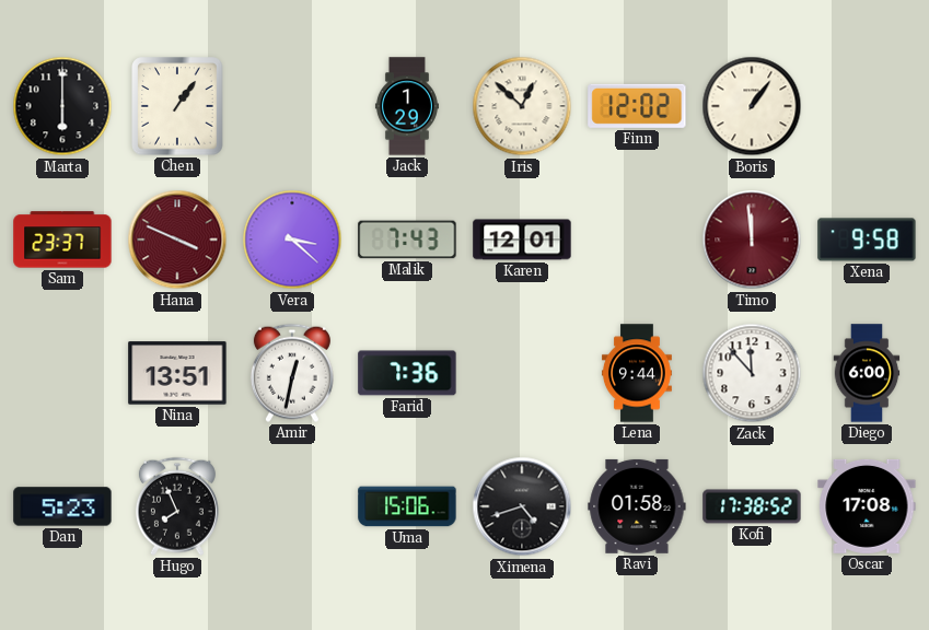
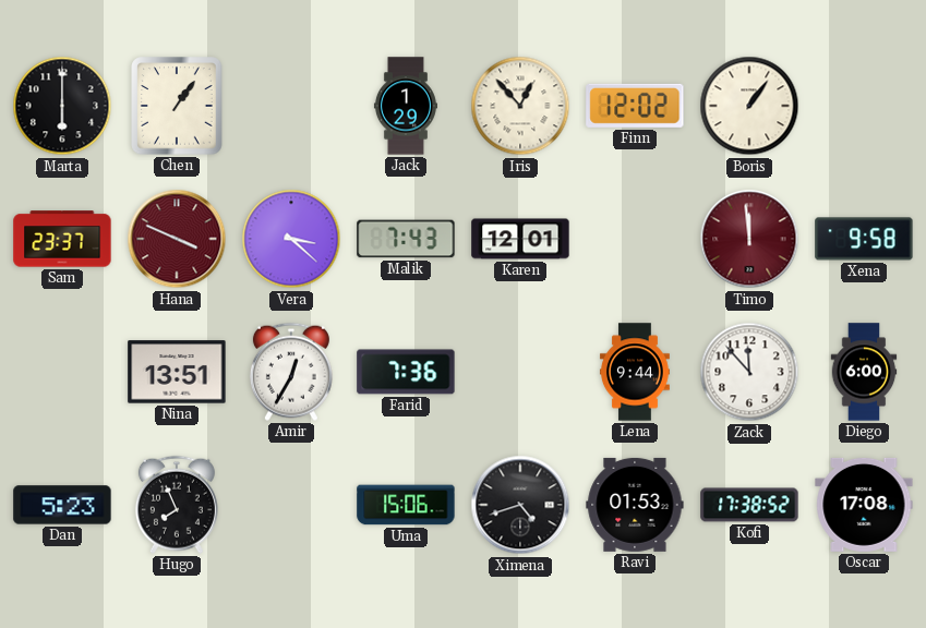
Iris: 12:52 -> 12:53
Amir: 12:32 -> 12:35
Ravi: 01:58 -> 01:53
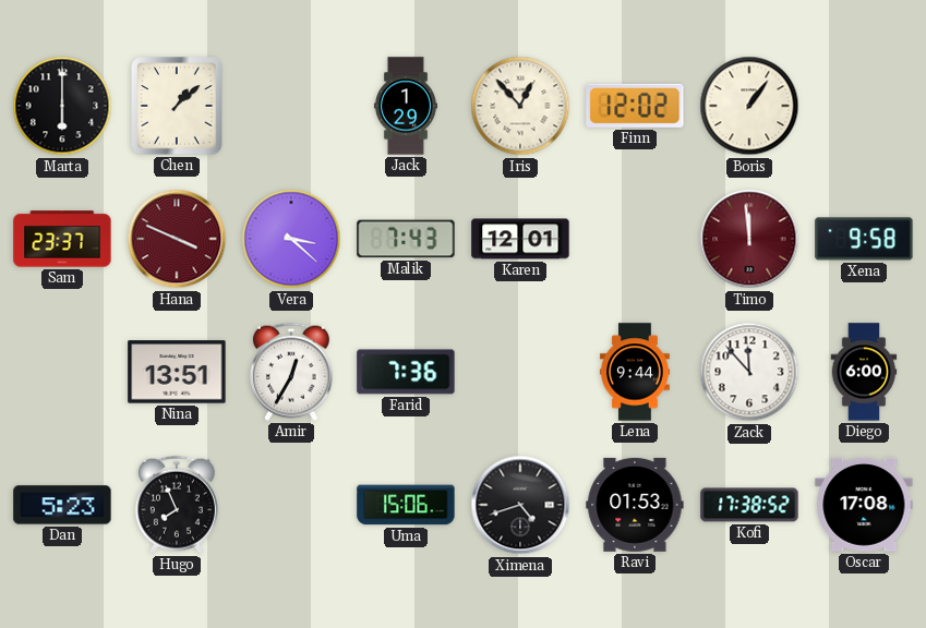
Chen: 1:06 -> 1:08
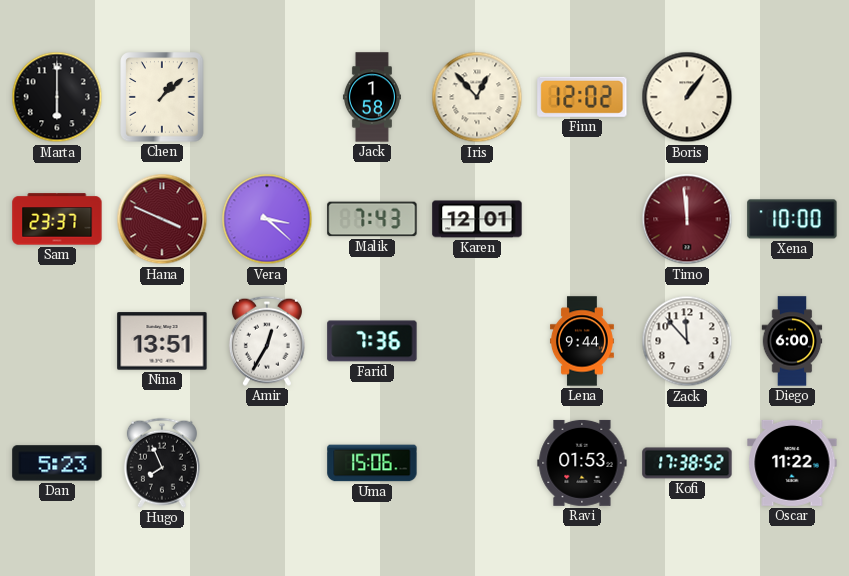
Jack: 1:29 -> 1:58
Xena: 9:58 -> 10:00
Ximena: 4:42 -> none
Oscar: 17:08 -> 11:22
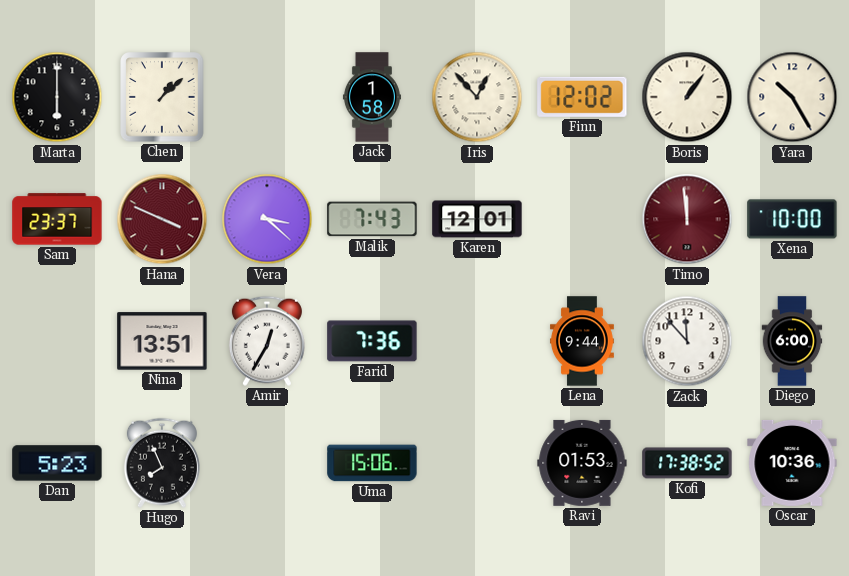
Yara: none -> 10:25
Oscar: 11:22 -> 10:36
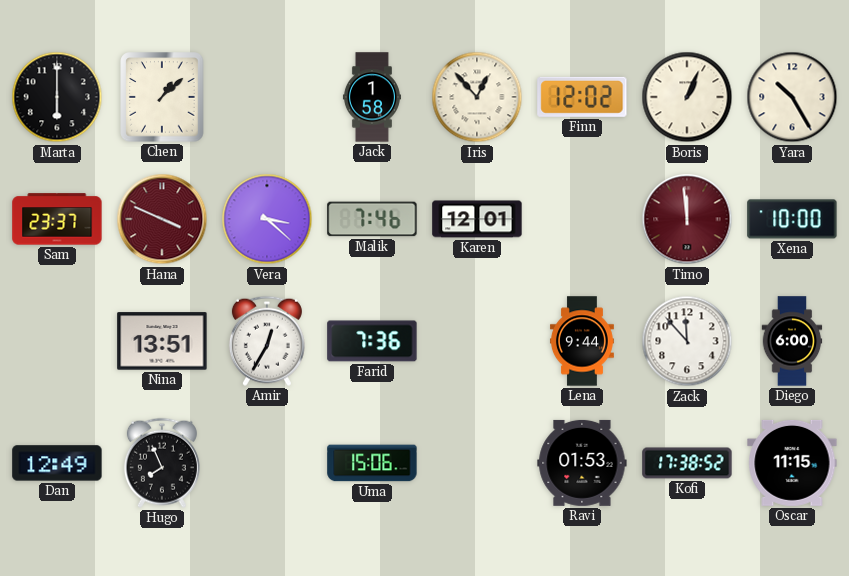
Boris: 1:06 -> 1:04
Malik: 7:43 -> 7:46
Dan: 5:23 -> 12:49
Oscar: 10:36 -> 11:15
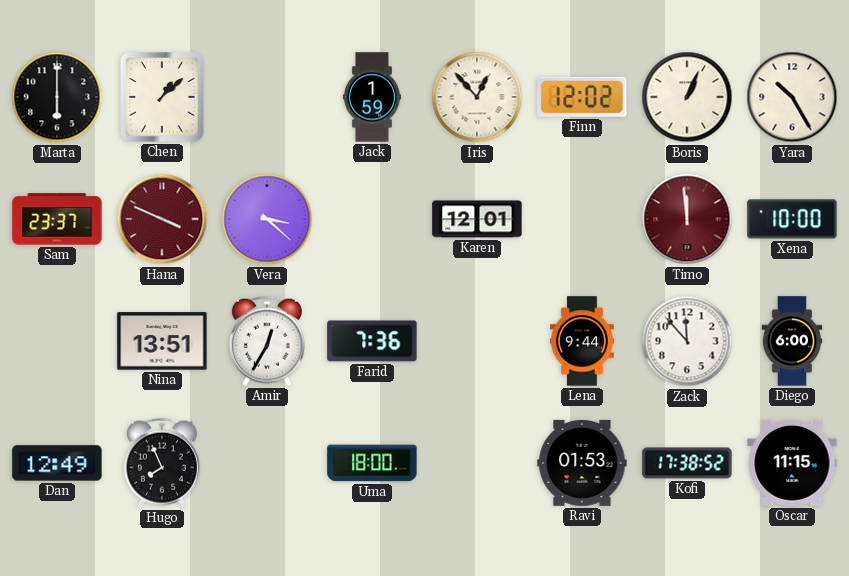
Jack: 1:58 -> 1:59
Malik: 7:46 -> none
Uma: 15:06 -> 18:00
